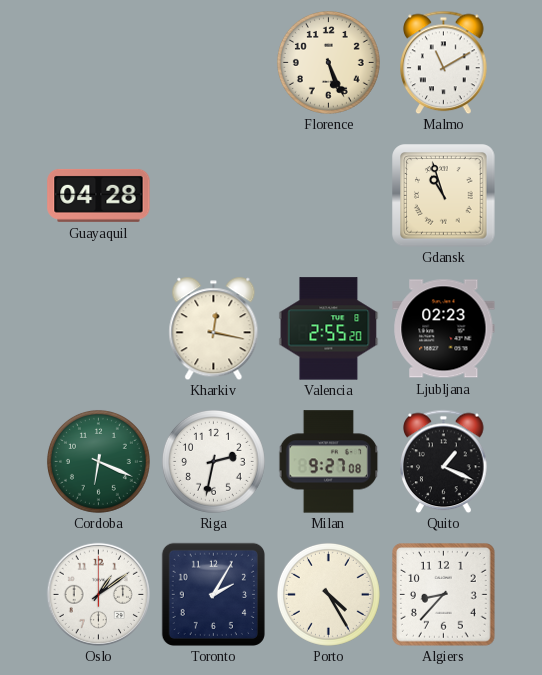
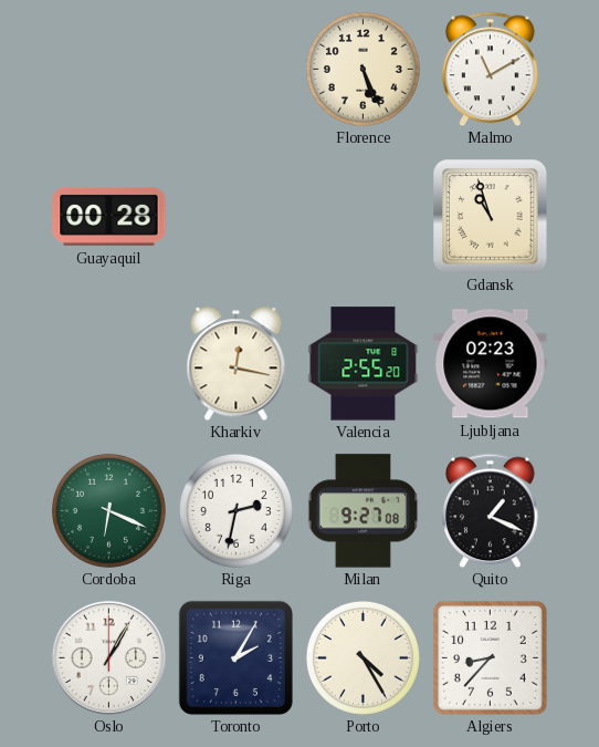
Guayaquil: 04:28 -> 00:28
Oslo: 1:09 -> 1:05
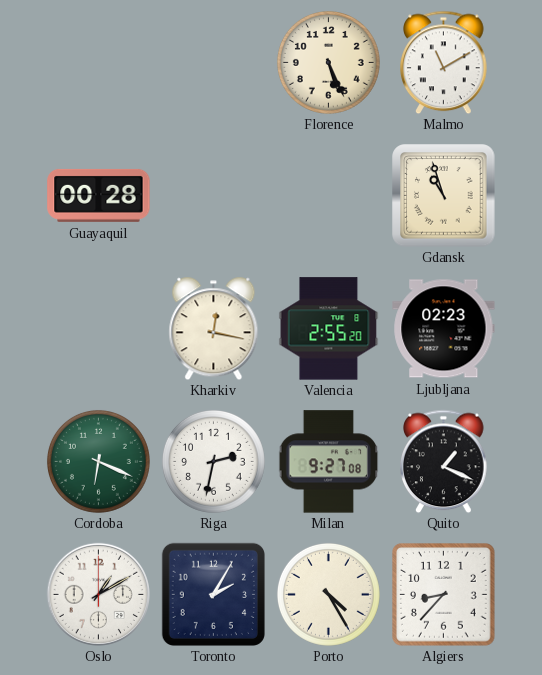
Oslo: 1:05 -> 1:10
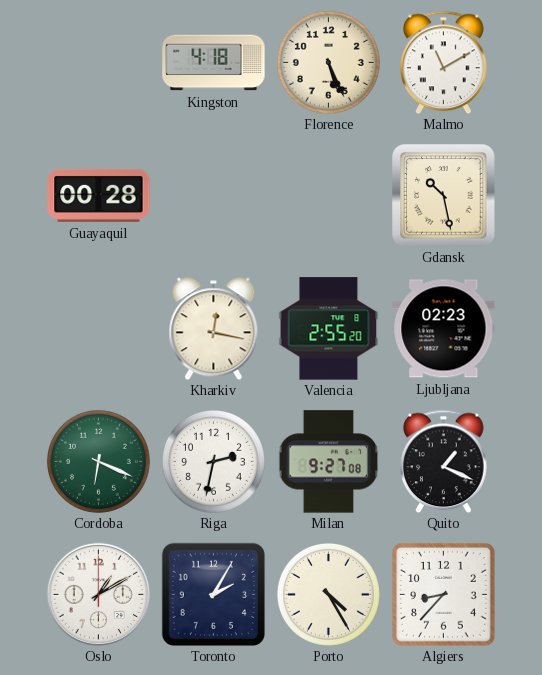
Kingston: none -> 4:18
Gdansk: 10:57 -> 10:28
